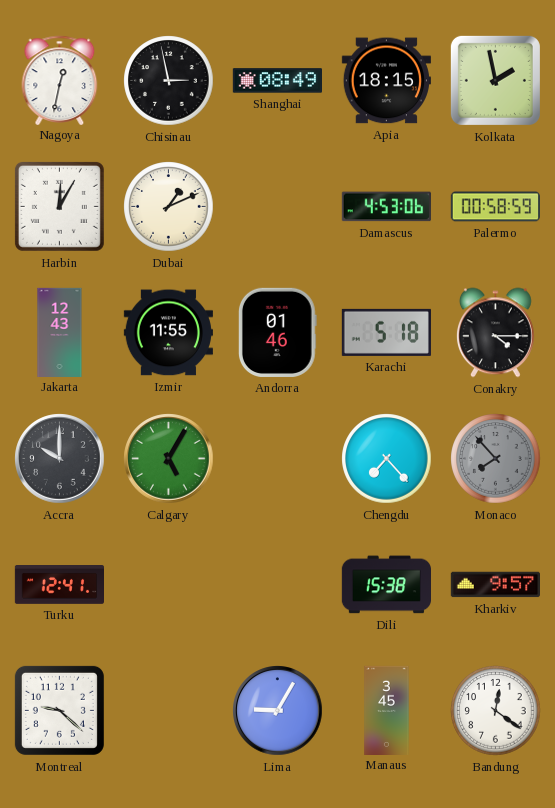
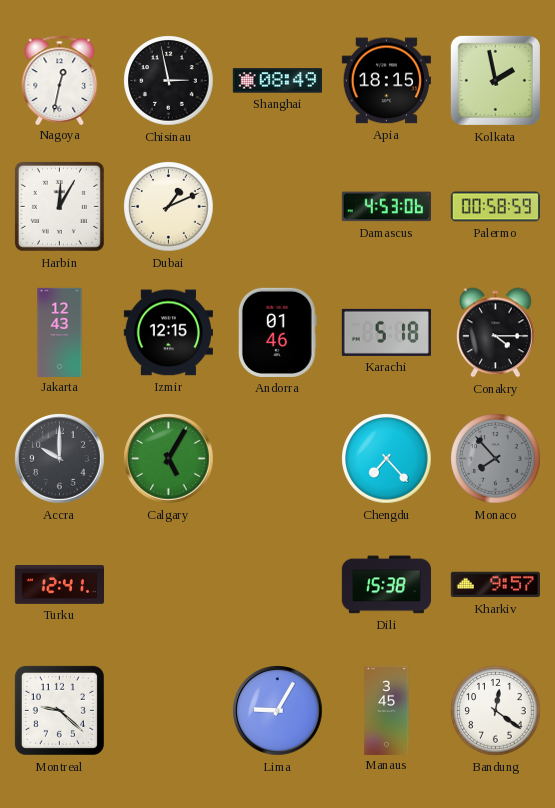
Izmir: 11:55 -> 12:15
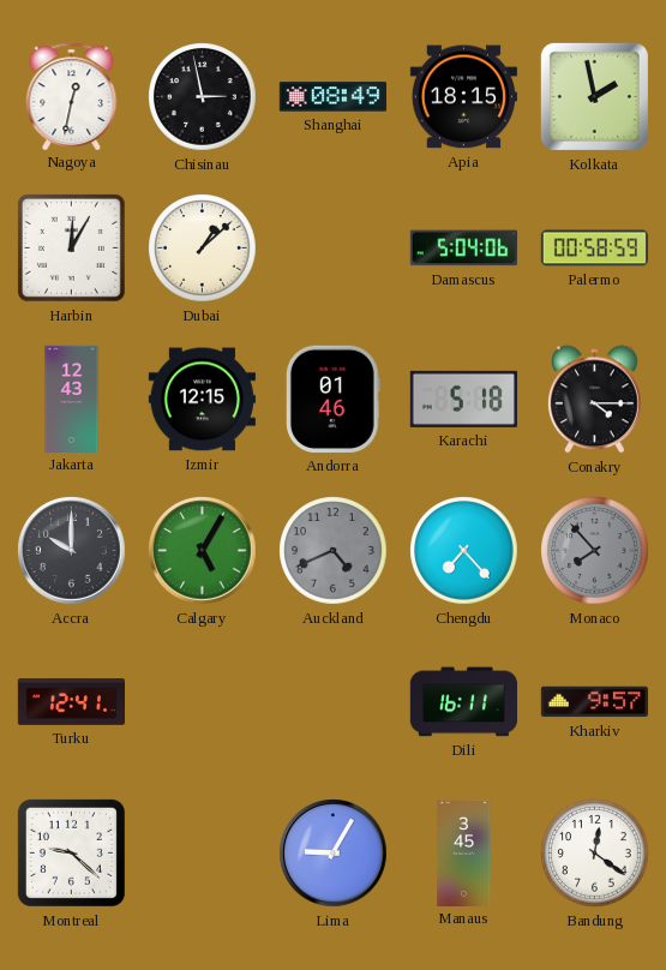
Dubai: 1:11 -> 1:08
Damascus: 4:53 -> 5:04
Auckland: none -> 4:41
Dili: 15:38 -> 16:11
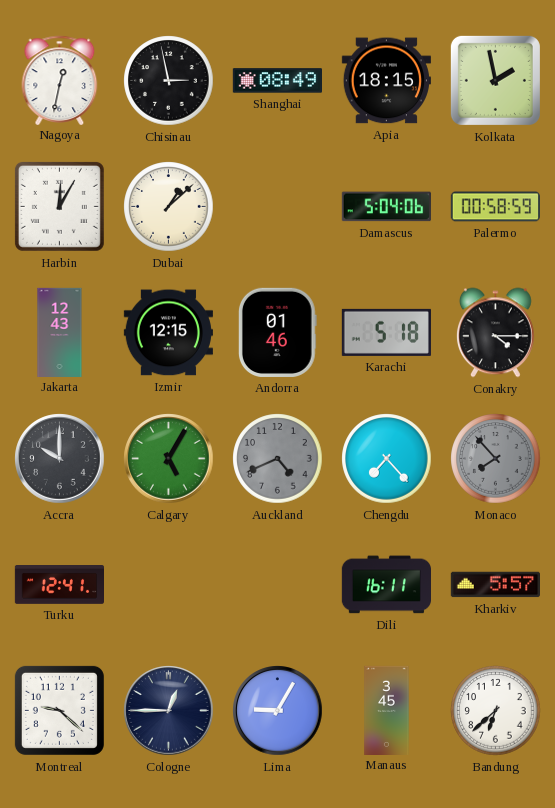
Kharkiv: 9:57 -> 5:57
Cologne: none -> 12:45
Bandung: 12:21 -> 6:38
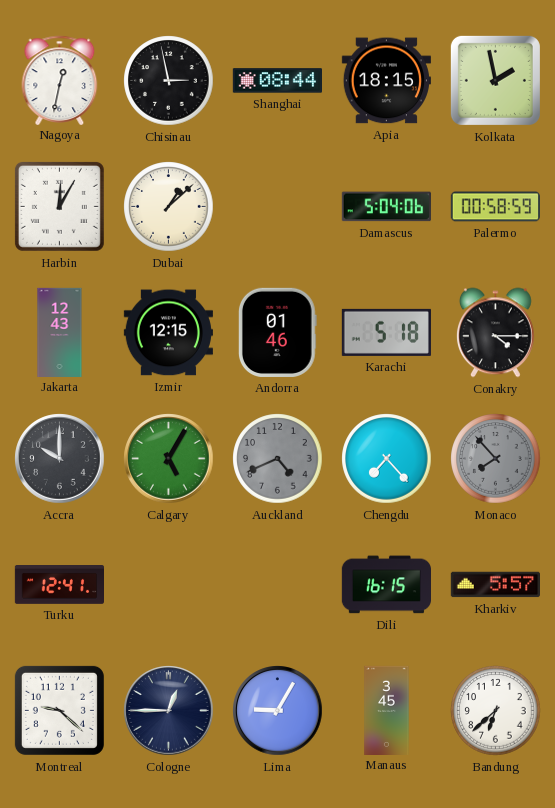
Shanghai: 08:49 -> 08:44
Dili: 16:11 -> 16:15
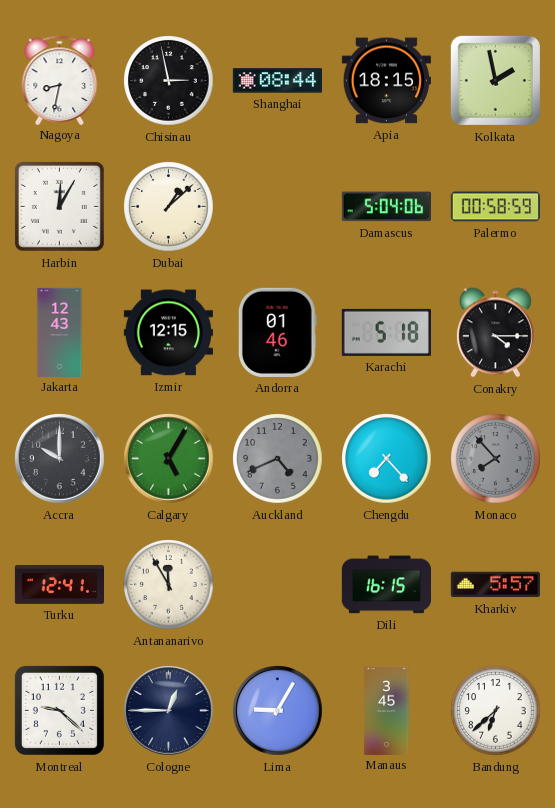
Nagoya: 12:32 -> 8:32
Antananarivo: none -> 11:55
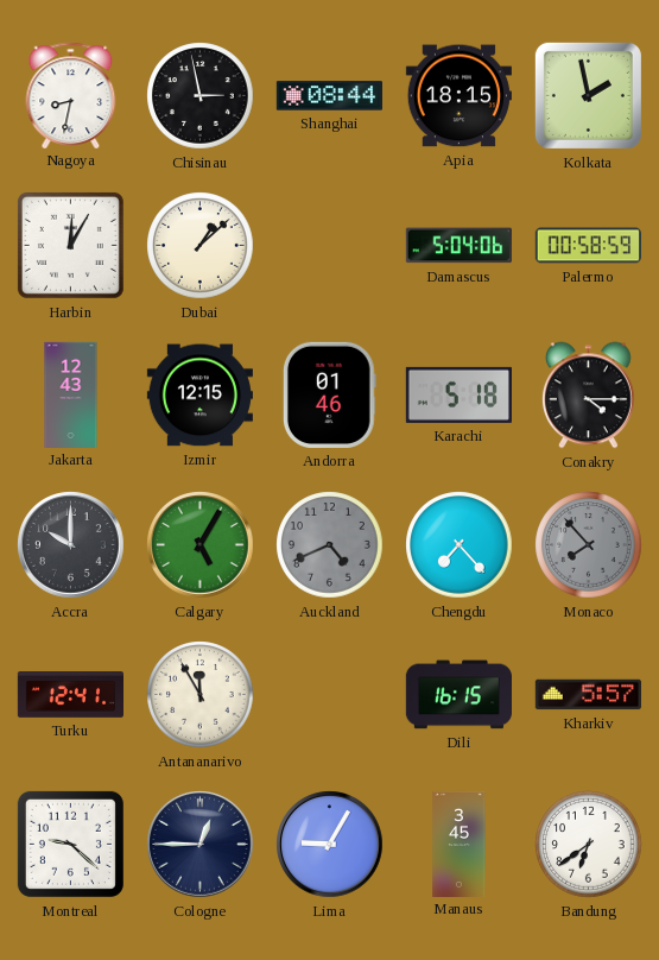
Bandung: 6:38 -> 6:39
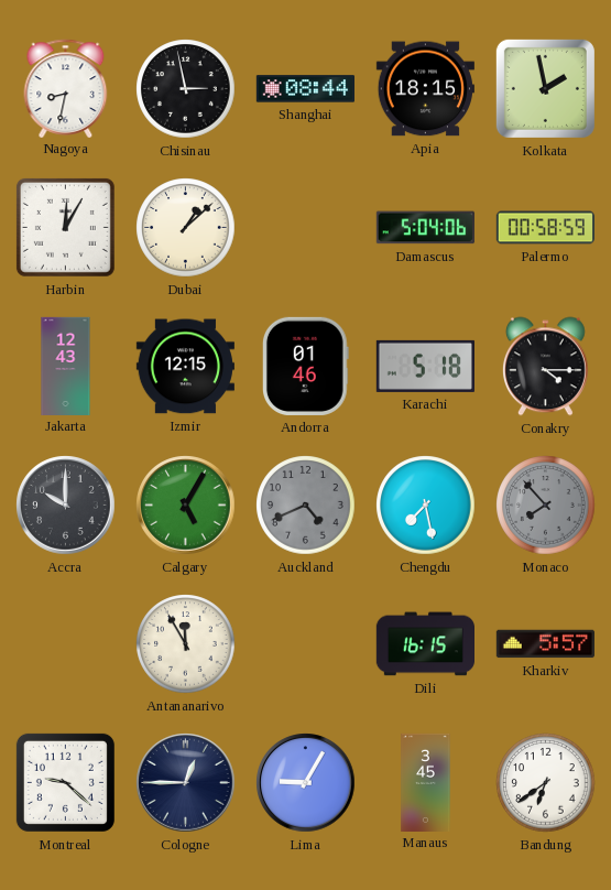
Chengdu: 7:23 -> 7:28
Turku: 12:41 -> none
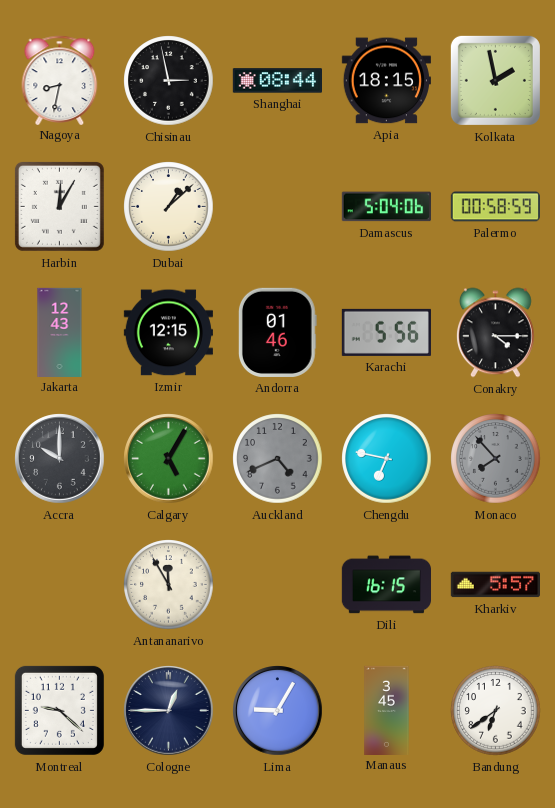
Karachi: 5:18 -> 5:56
Chengdu: 7:28 -> 6:47
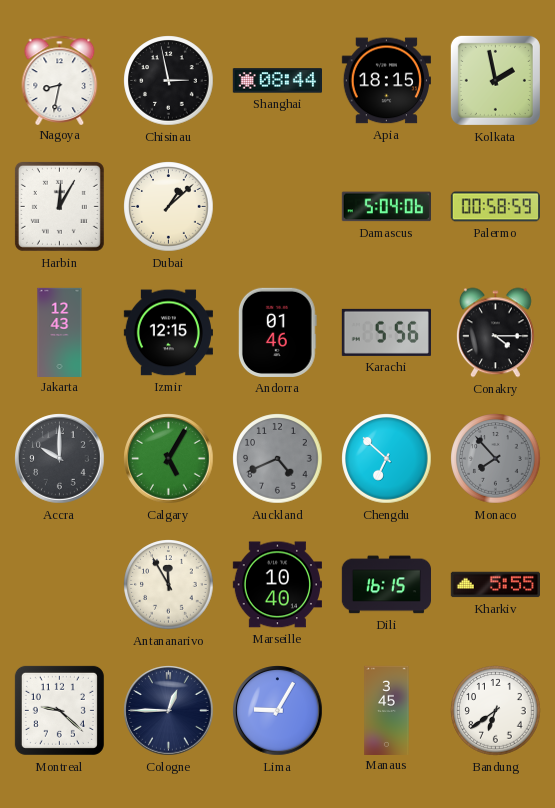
Chengdu: 6:47 -> 6:52
Marseille: none -> 10:40
Kharkiv: 5:57 -> 5:55
